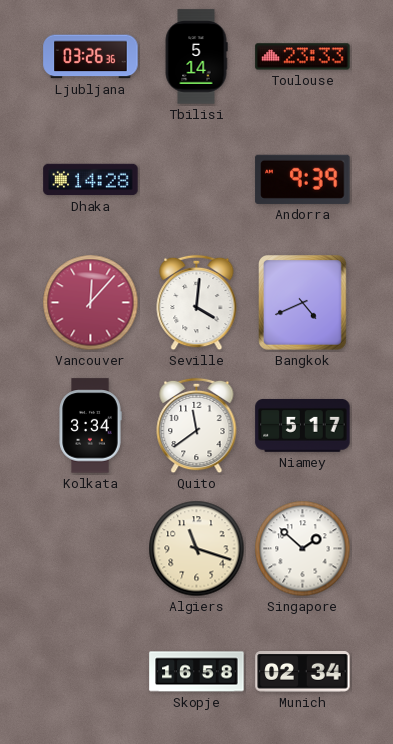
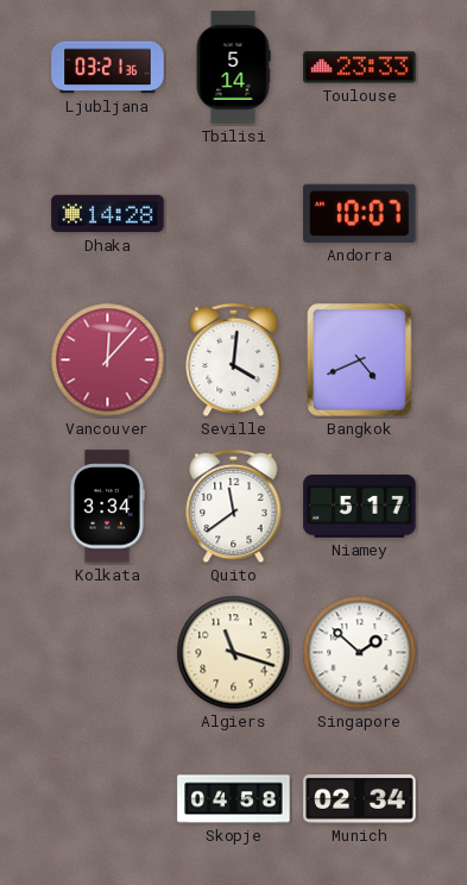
Ljubljana: 03:26 -> 03:21
Andorra: 9:39 -> 10:07
Skopje: 16:58 -> 04:58
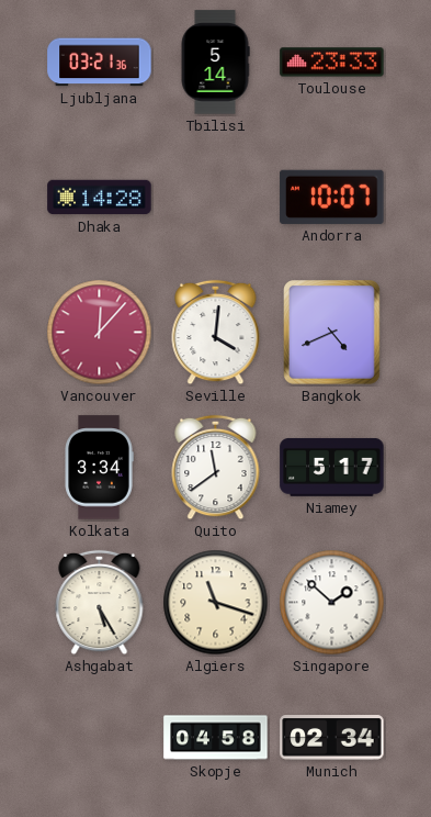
Ashgabat: none -> 5:25
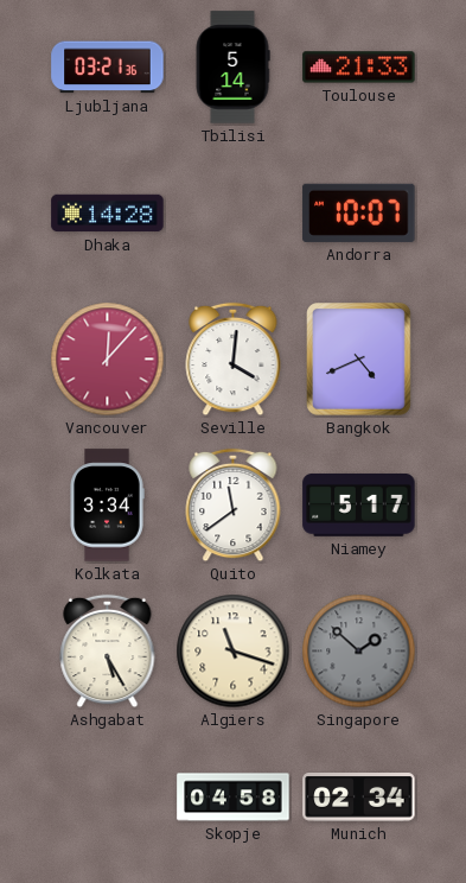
Toulouse: 23:33 -> 21:33
Singapore dial: white -> grey
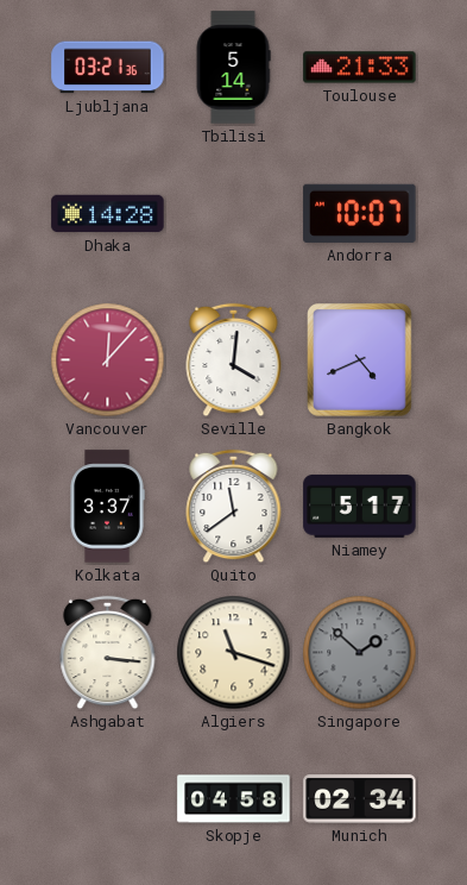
Kolkata: 3:34 -> 3:37
Ashgabat: 5:25 -> 3:16
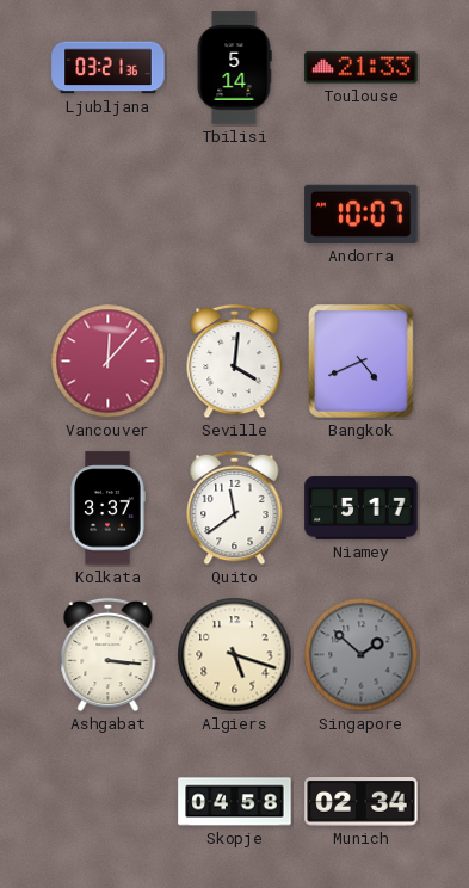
Dhaka: 14:28 -> none
Algiers: 11:18 -> 5:18
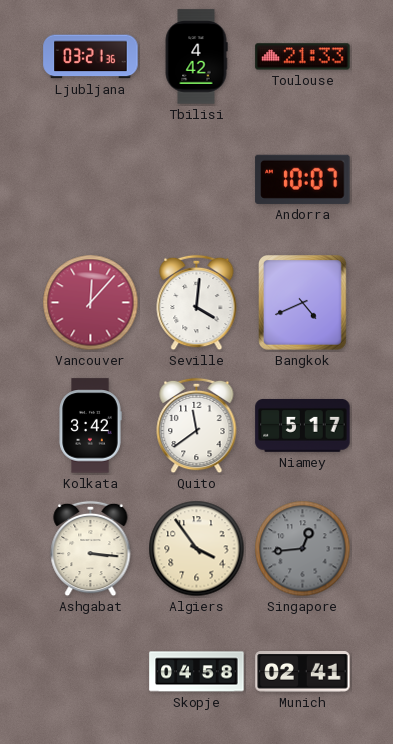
Tbilisi: 5:14 -> 4:42
Kolkata: 3:37 -> 3:42
Algiers: 5:18 -> 3:54
Singapore: 1:52 -> 12:44
Munich: 02:34 -> 02:41
